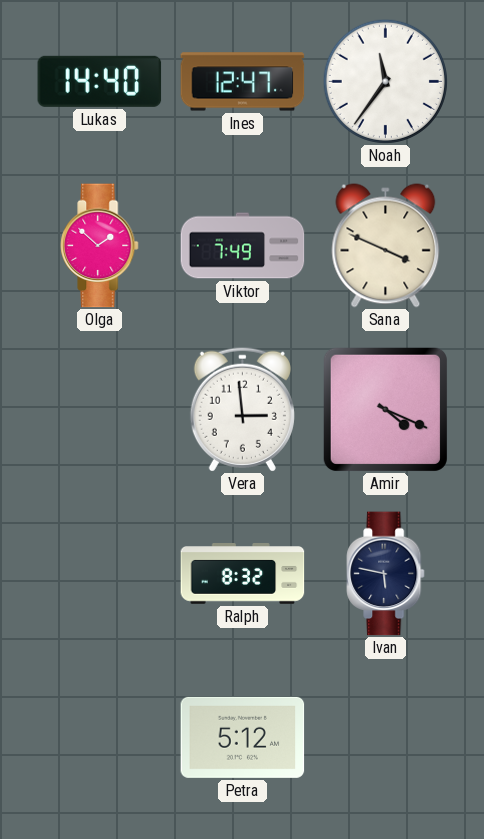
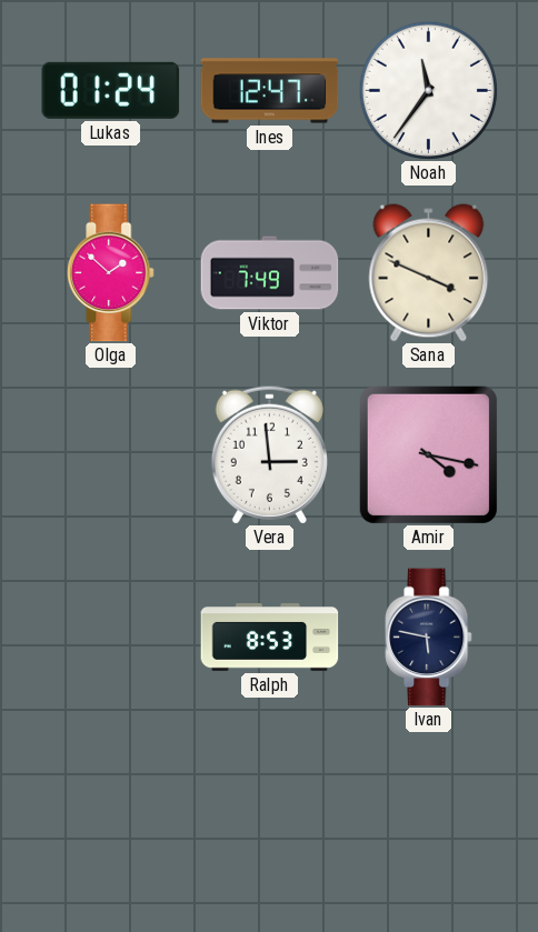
Lukas: 14:40 -> 01:24
Amir: 4:19 -> 4:17
Ralph: 8:32 -> 8:53
Petra: 5:12 -> none
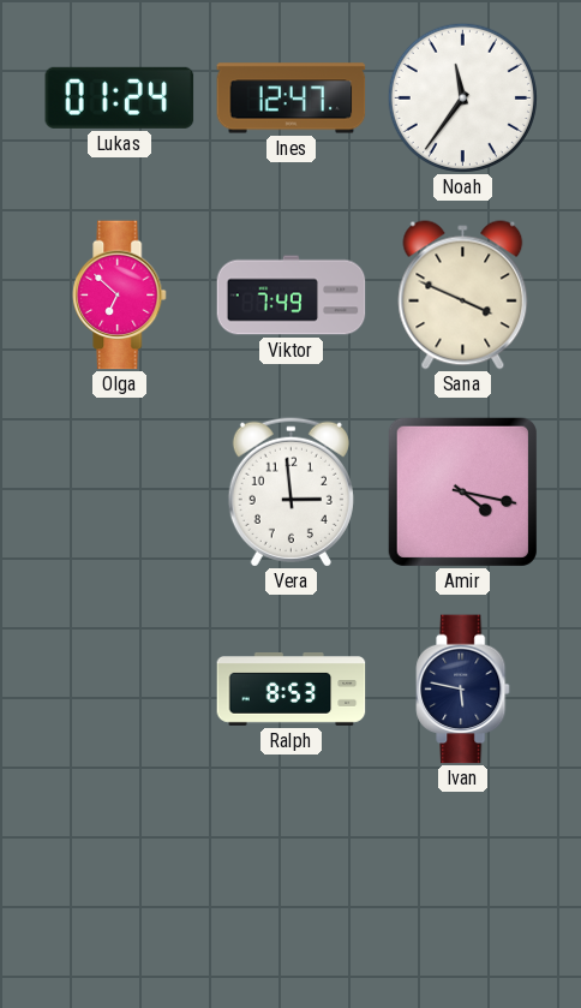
Olga: 1:52 -> 6:52
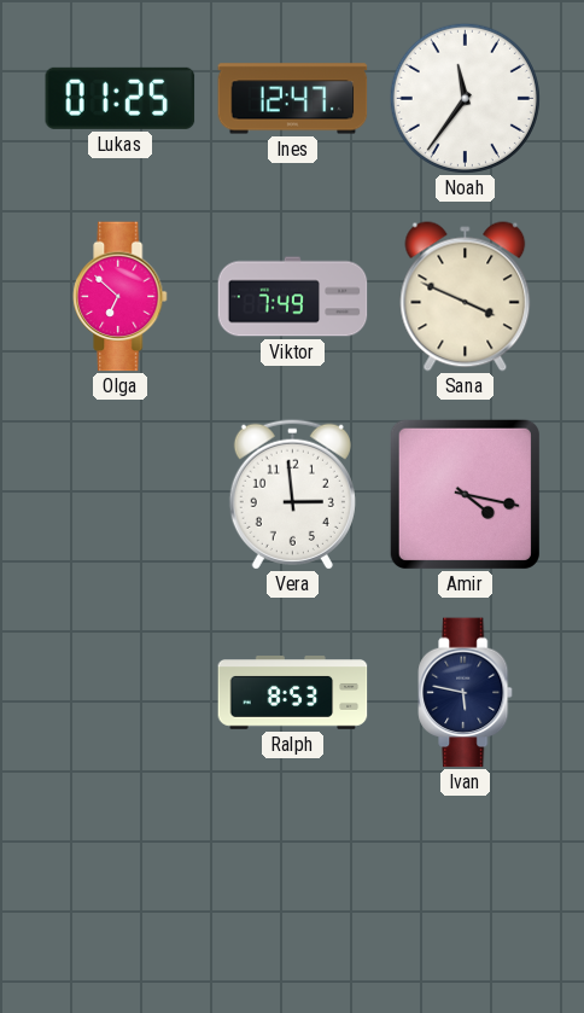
Lukas: 01:24 -> 01:25
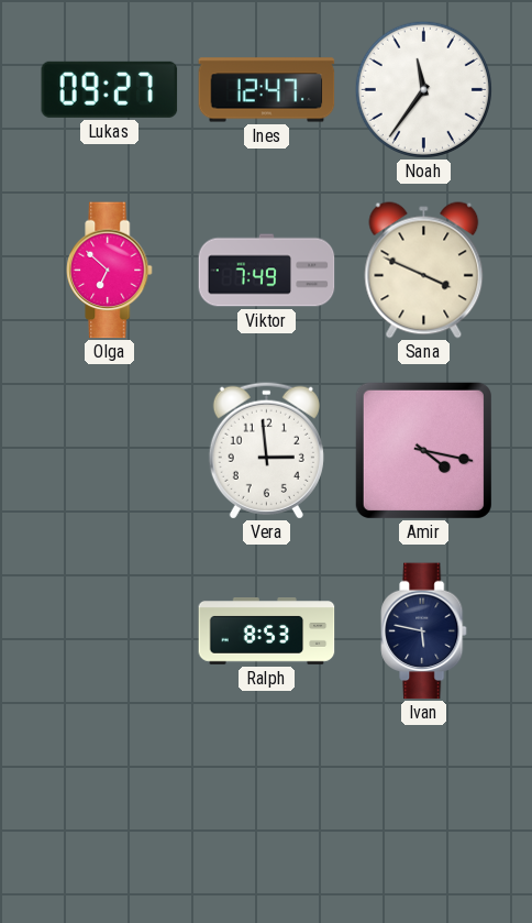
Lukas: 01:25 -> 09:27
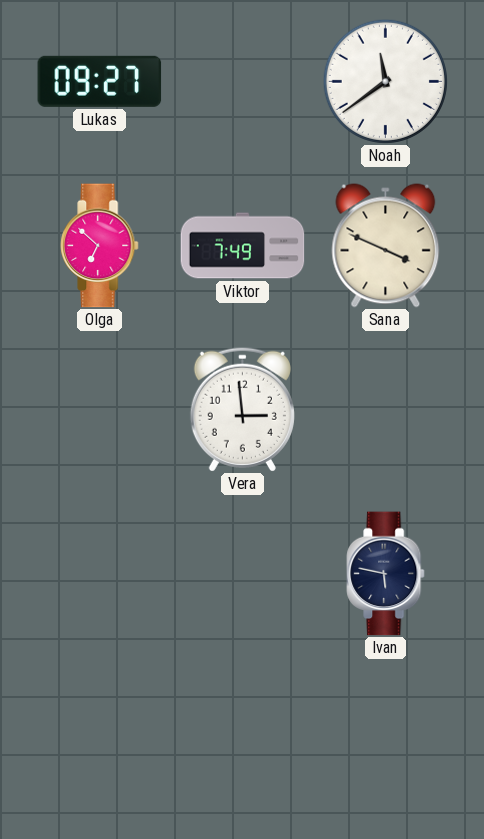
Ines: 12:47 -> none
Noah: 11:36 -> 11:39
Amir: 4:17 -> none
Ralph: 8:53 -> none
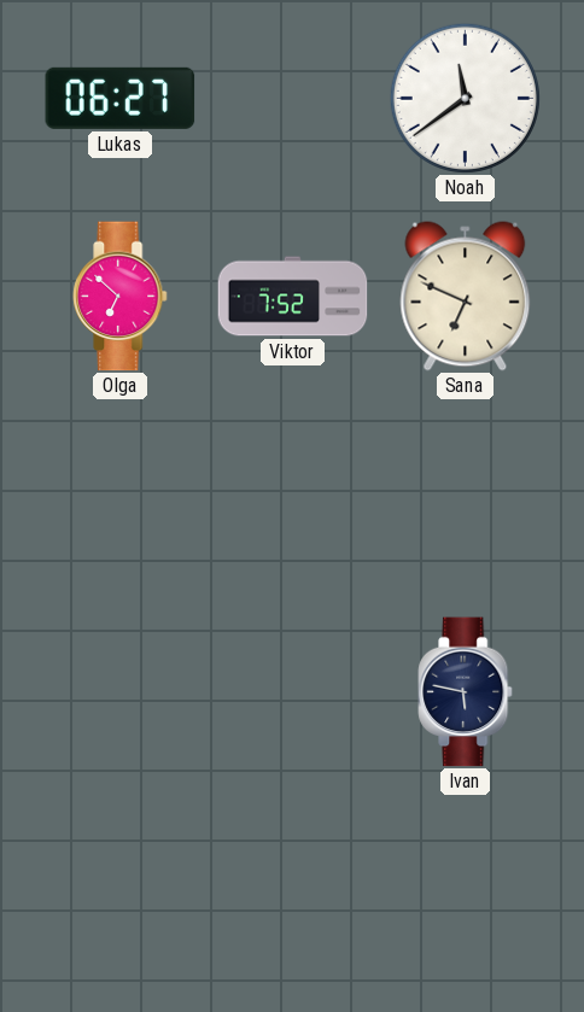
Lukas: 09:27 -> 06:27
Viktor: 7:49 -> 7:52
Sana: 3:49 -> 6:49
Vera: 2:59 -> none
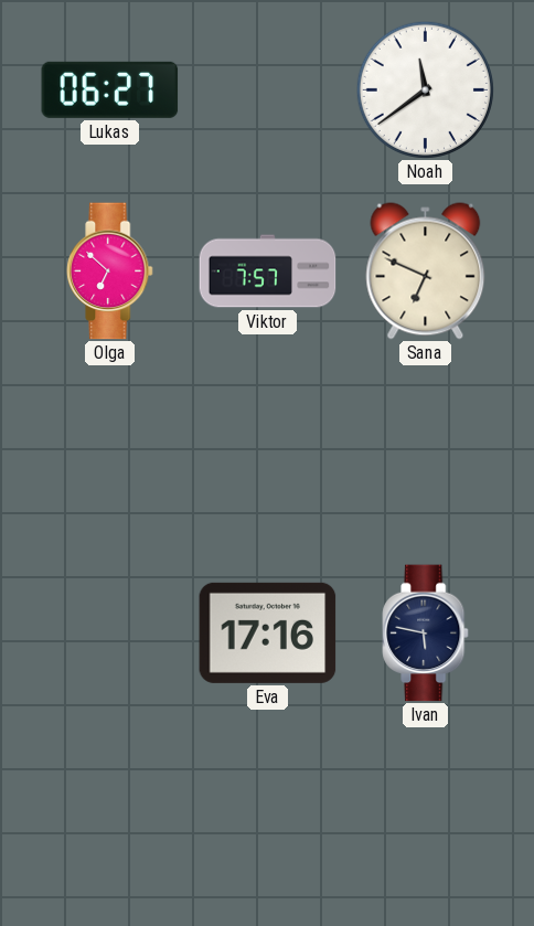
Viktor: 7:52 -> 7:57
Eva: none -> 17:16
